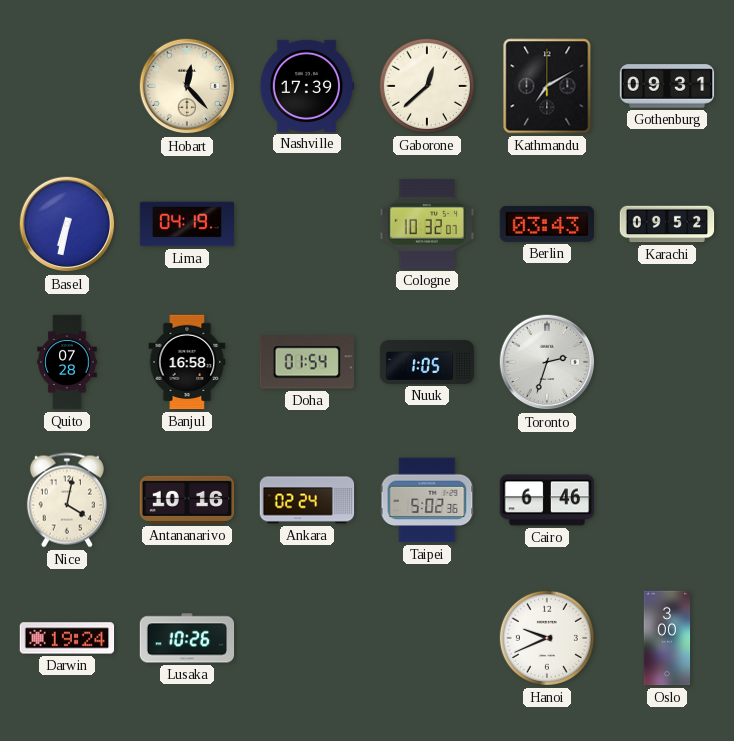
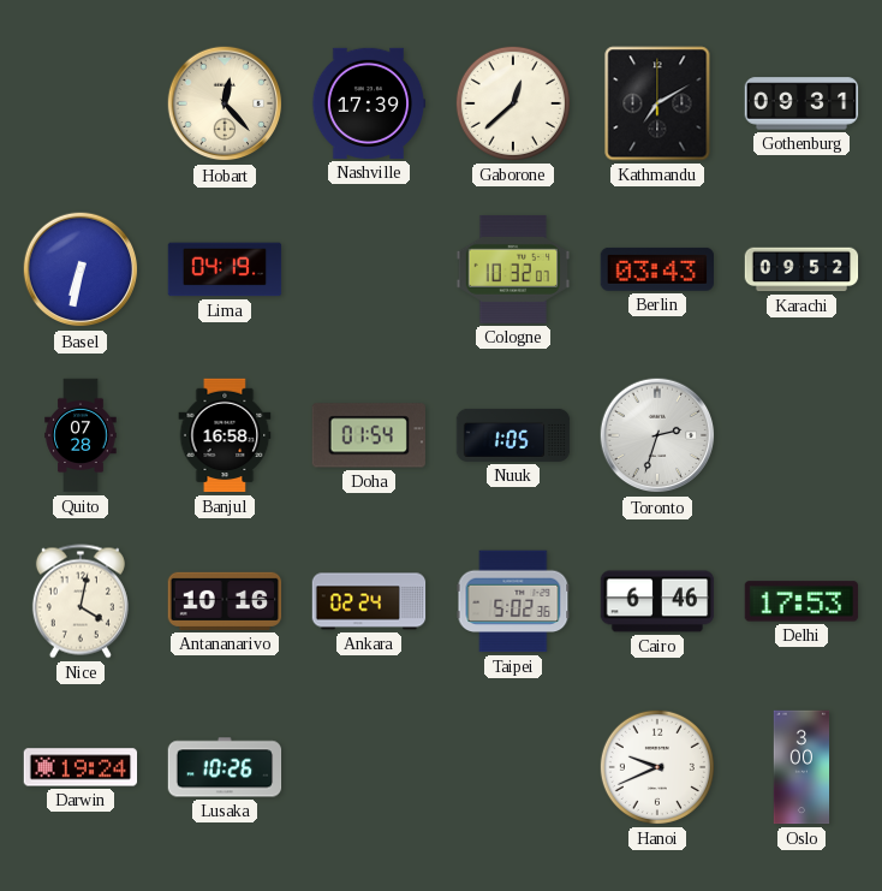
Delhi: none -> 17:53
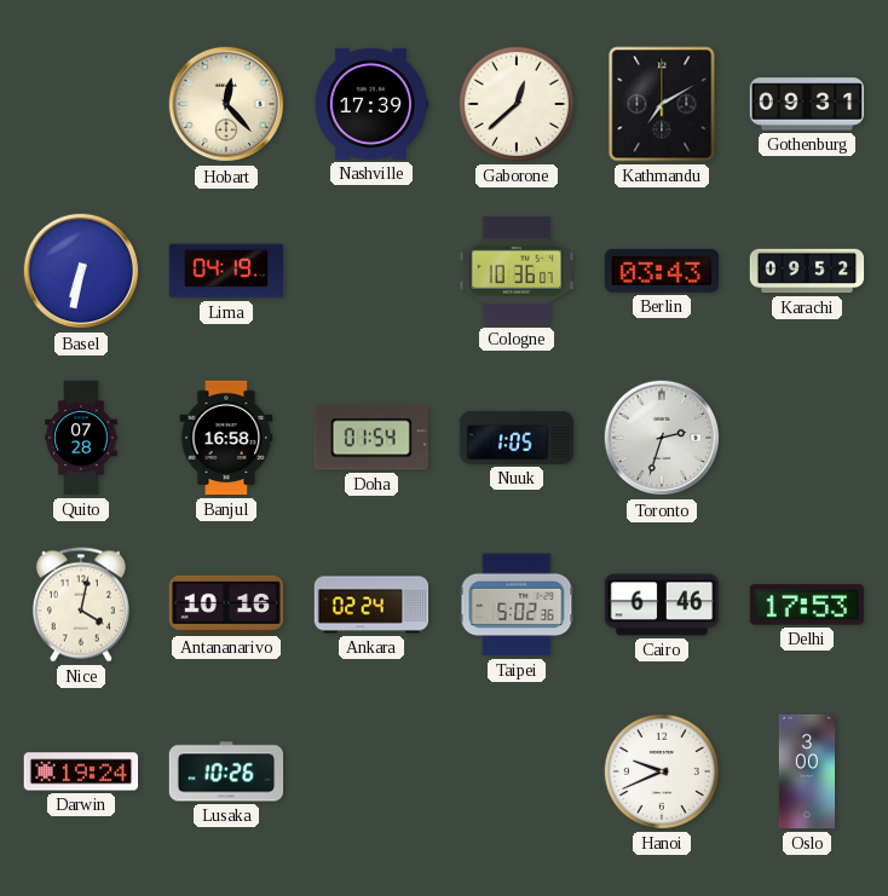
Cologne: 10:32 -> 10:36
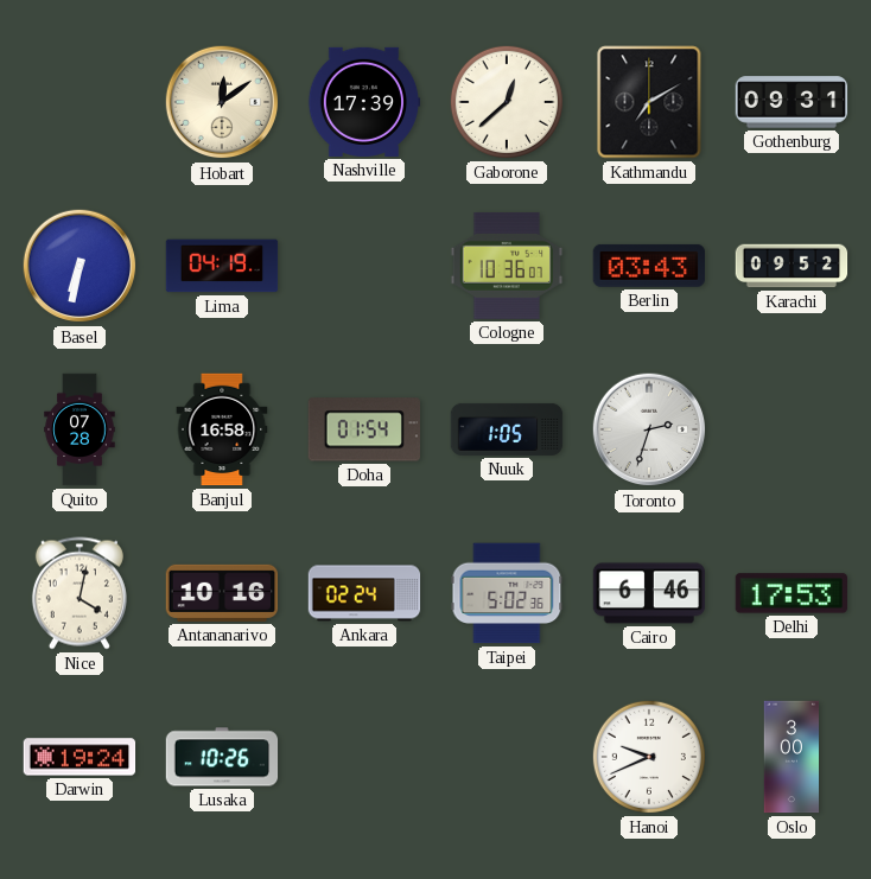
Hobart: 12:23 -> 12:09
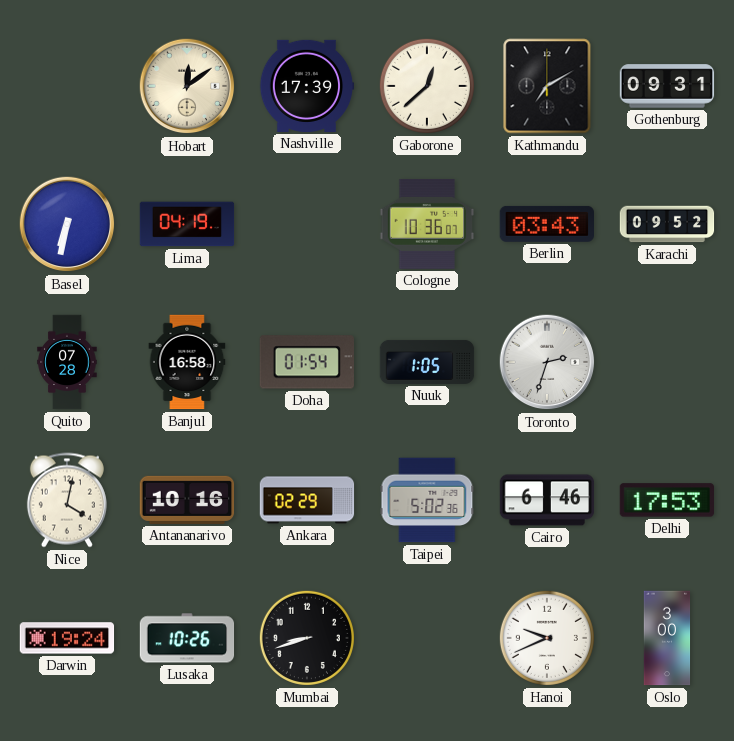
Ankara: 02:24 -> 02:29
Mumbai: none -> 8:42
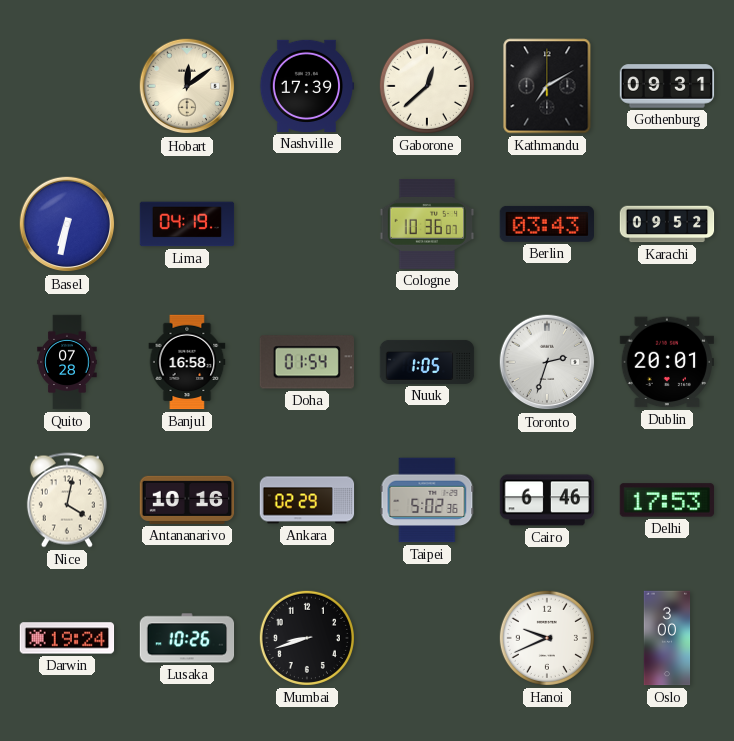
Dublin: none -> 20:01
